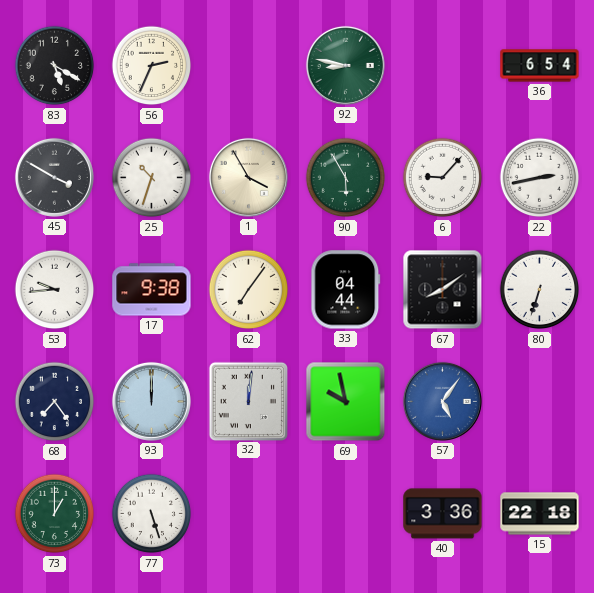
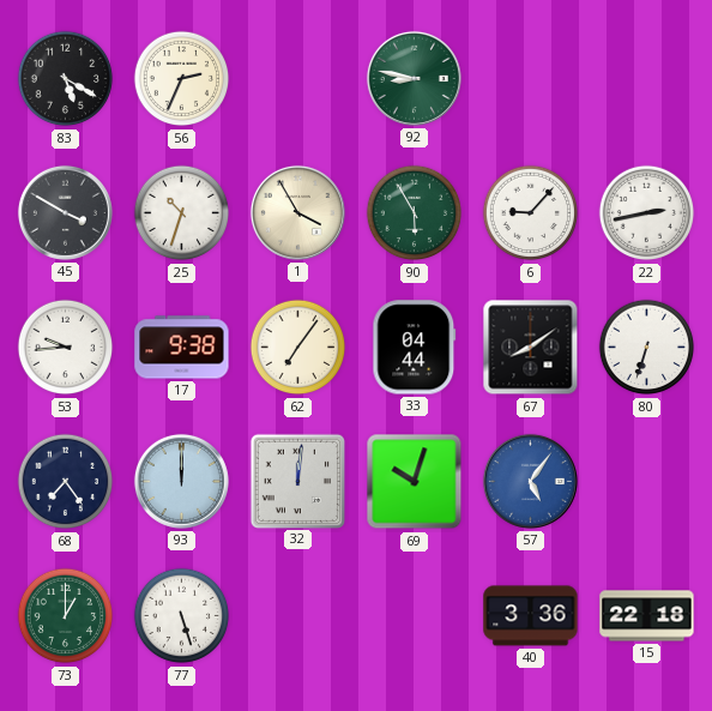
36: 6:54 -> none
69: 9:58 -> 10:03
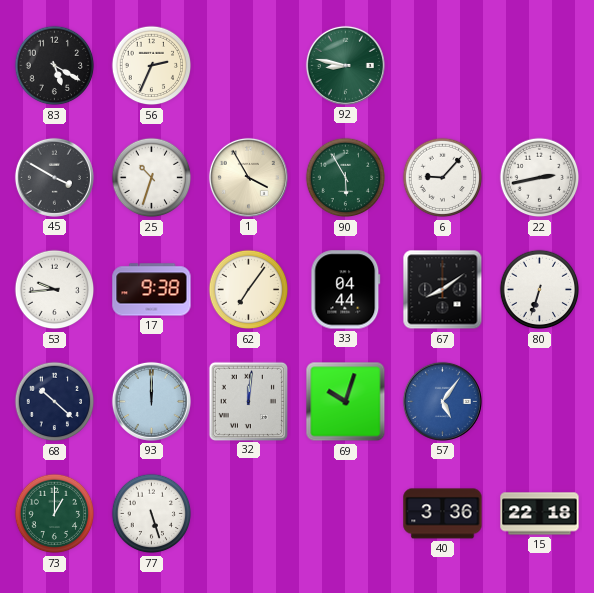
68: 7:24 -> 10:22
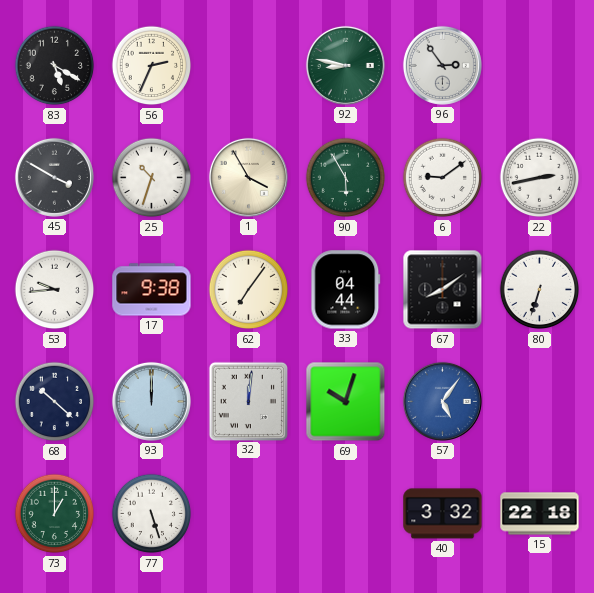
96: none -> 2:54
6: 9:07 -> 9:09
40: 3:36 -> 3:32
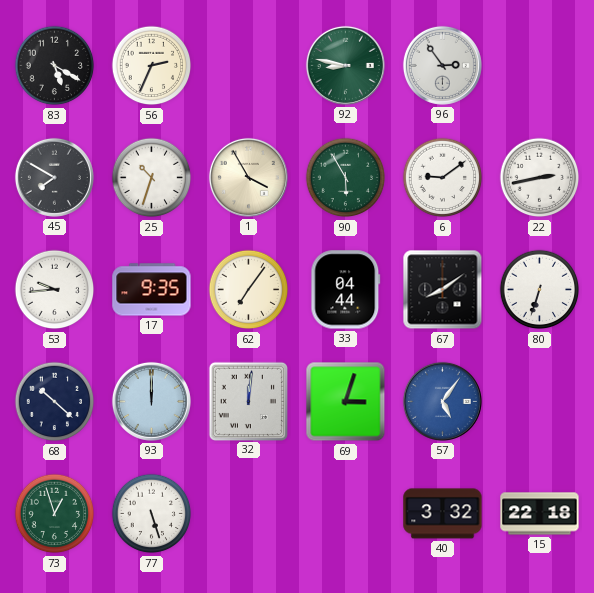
45: 3:50 -> 7:50
17: 9:38 -> 9:35
69: 10:03 -> 3:03
73: 1:00 -> 12:57
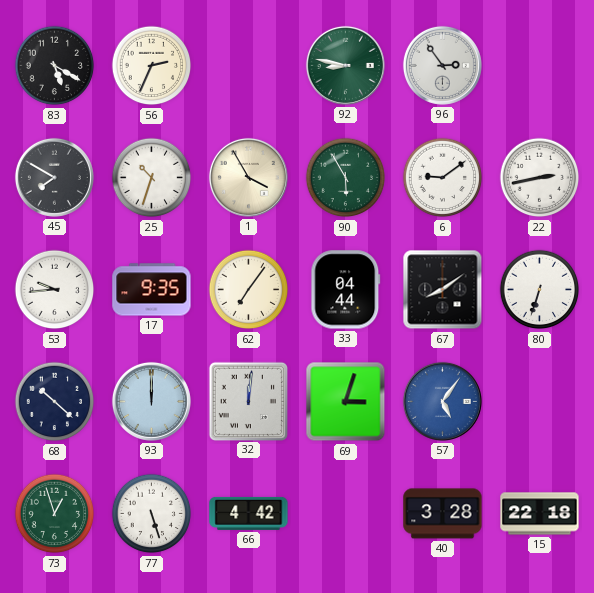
66: none -> 4:42
40: 3:32 -> 3:28
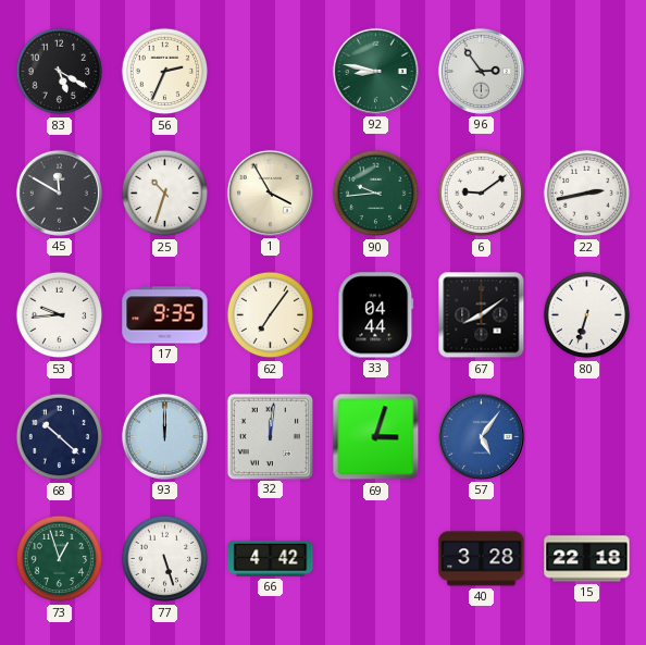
45: 7:50 -> 11:50
90: 5:55 -> 9:44
